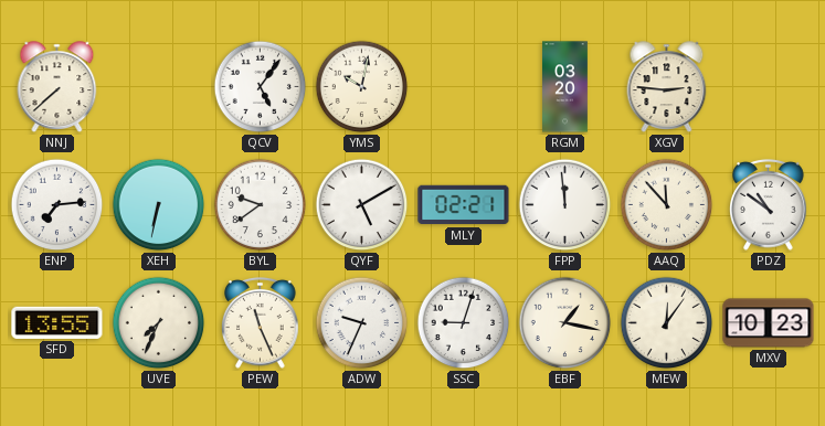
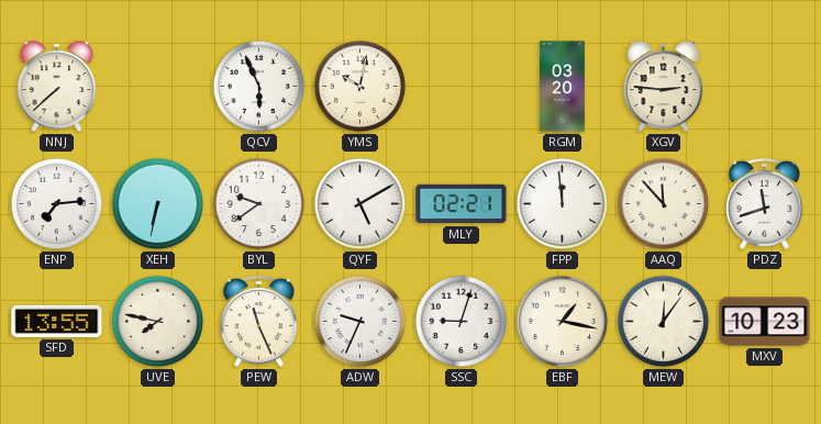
QCV: 5:06 -> 5:56
PDZ: 10:51 -> 11:42
UVE: 7:34 -> 7:47
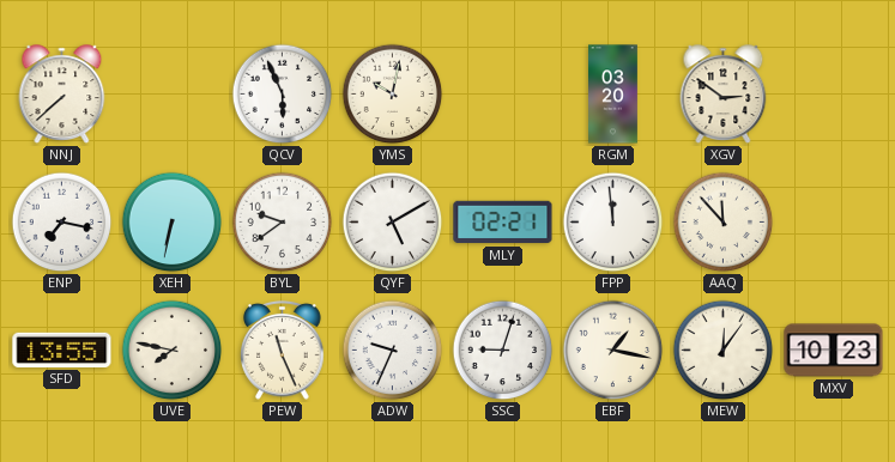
XGV: 2:46 -> 2:51
ENP: 7:14 -> 7:17
PDZ: 11:42 -> none
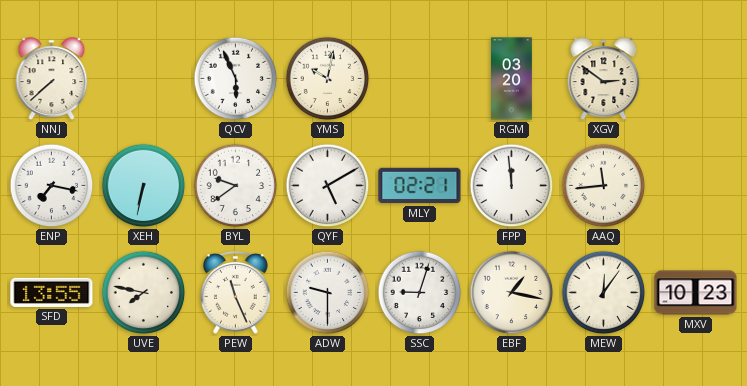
AAQ: 11:53 -> 11:44
ADW: 9:34 -> 9:30
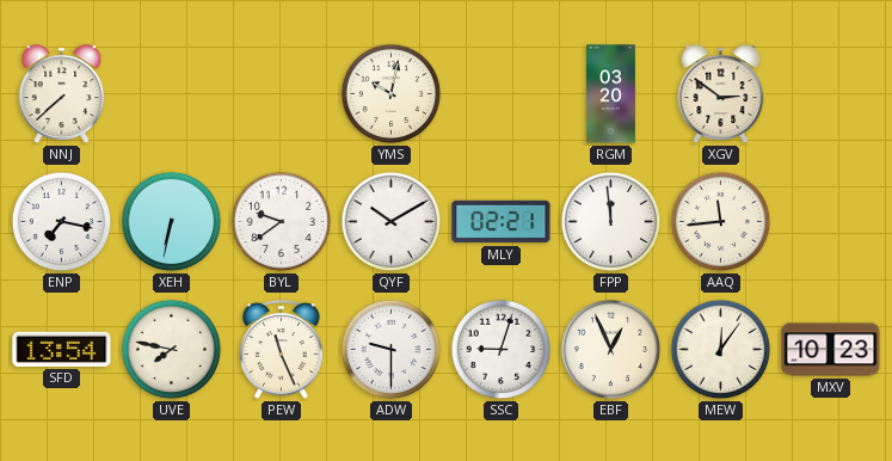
QCV: 5:56 -> none
QYF: 5:10 -> 10:10
SFD: 13:55 -> 13:54
EBF: 1:17 -> 12:56
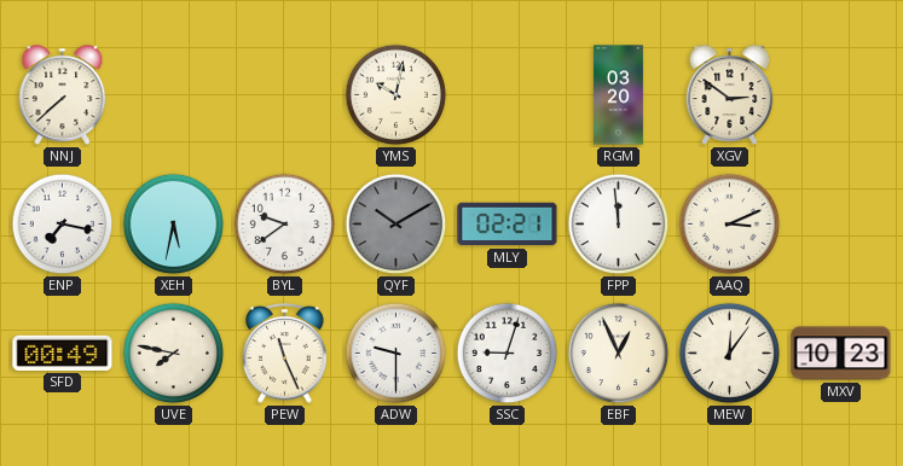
XEH: 6:32 -> 5:32
QYF dial: white -> grey
AAQ: 11:44 -> 3:11
SFD: 13:54 -> 00:49
